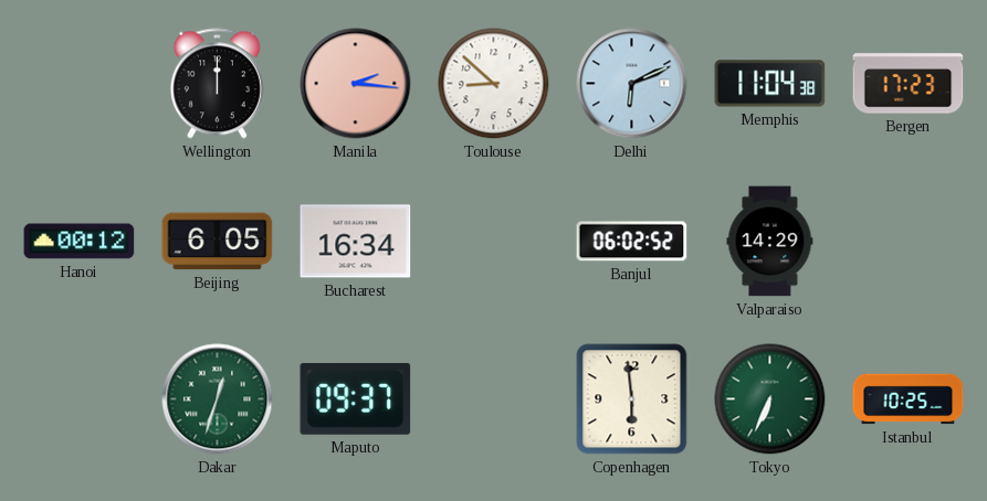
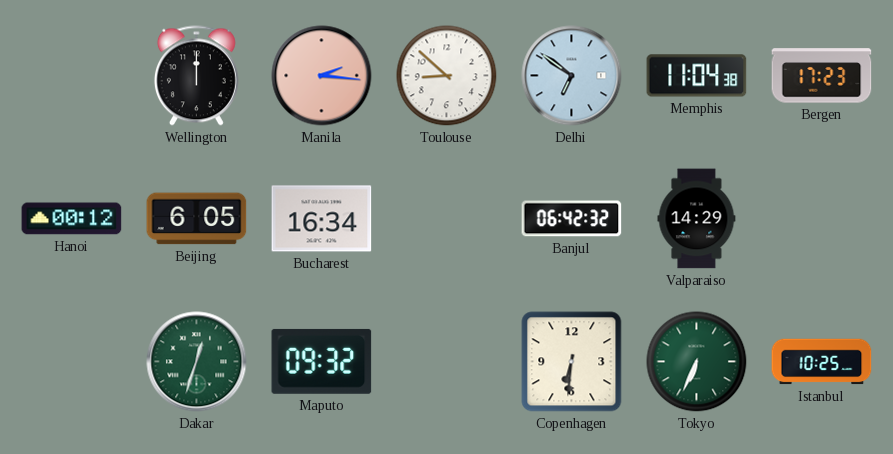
Delhi: 6:11 -> 6:51
Banjul: 06:02 -> 06:42
Maputo: 09:37 -> 09:32
Copenhagen: 5:59 -> 6:31
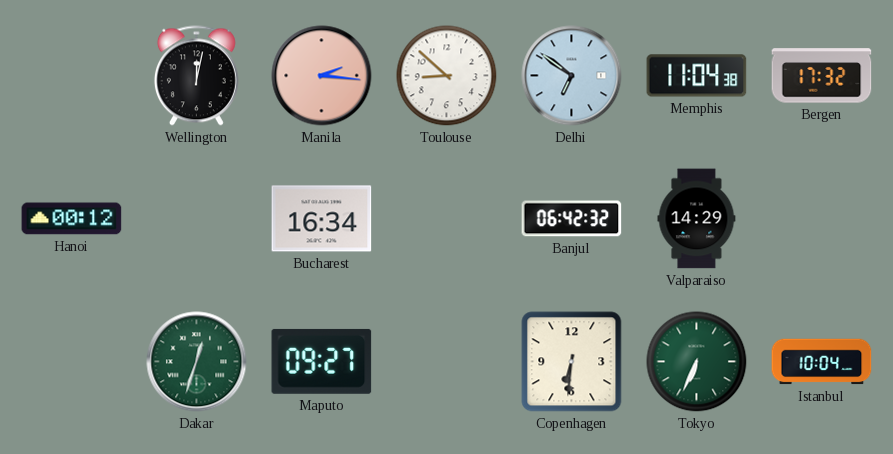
Wellington: 12:00 -> 12:02
Bergen: 17:23 -> 17:32
Beijing: 6:05 -> none
Maputo: 09:32 -> 09:27
Istanbul: 10:25 -> 10:04
